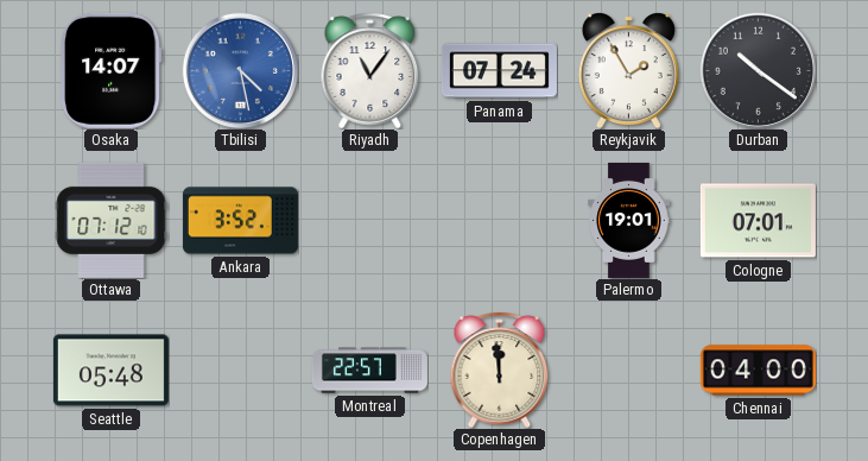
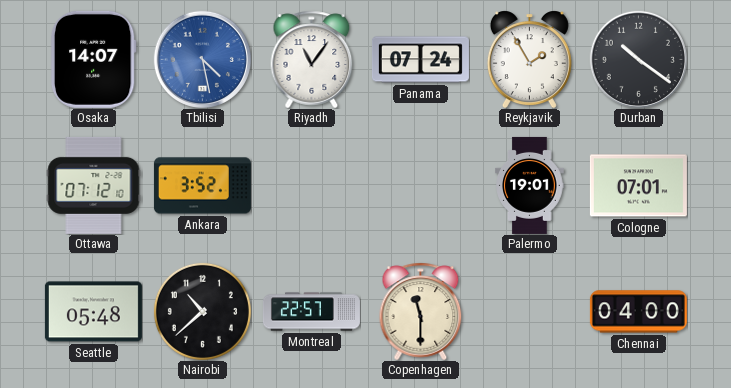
Nairobi: none -> 10:38
Copenhagen: 11:59 -> 11:30
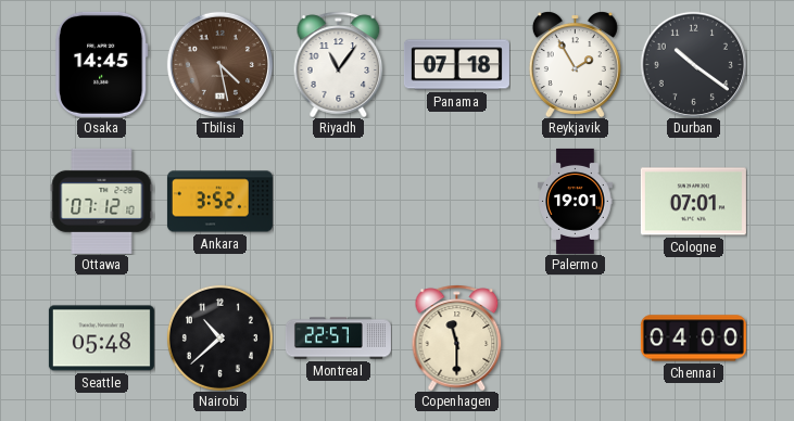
Osaka: 14:07 -> 14:45
Tbilisi dial: blue -> brown
Panama: 07:24 -> 07:18
